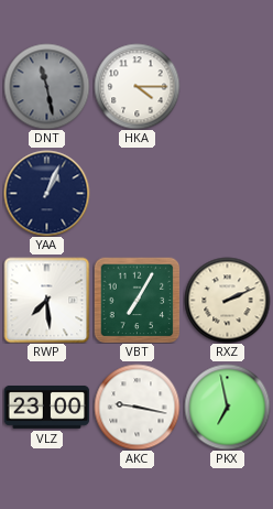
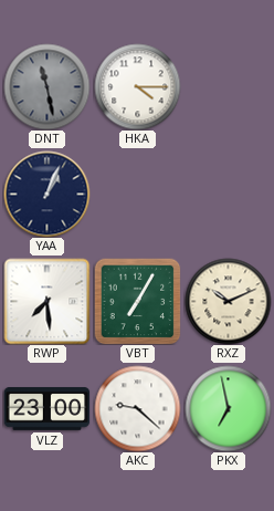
RXZ: 2:11 -> 10:11
AKC: 9:17 -> 9:22
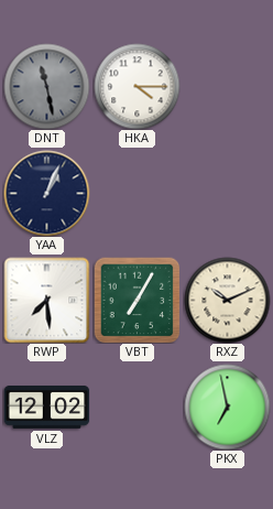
VLZ: 23:00 -> 12:02
AKC: 9:22 -> none
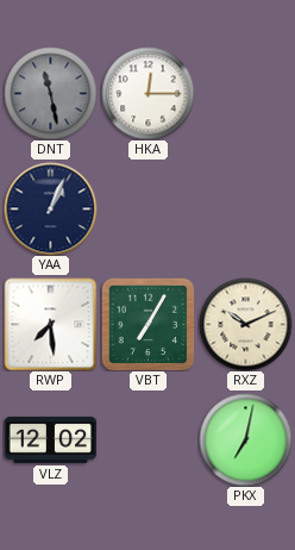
HKA: 4:15 -> 12:15
PKX: 6:58 -> 7:02
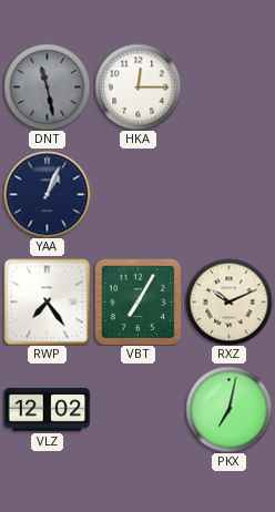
RWP: 7:29 -> 7:24
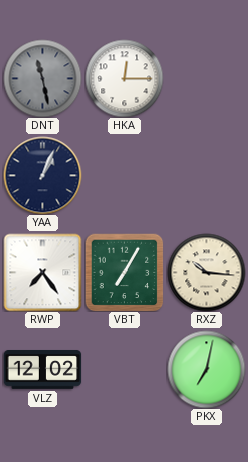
RXZ: 10:11 -> 10:16
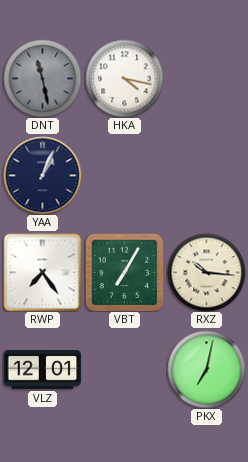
HKA: 12:15 -> 4:17
VLZ: 12:02 -> 12:01
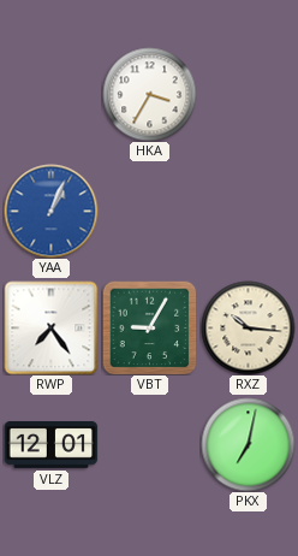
DNT: 11:28 -> none
HKA: 4:17 -> 3:35
YAA dial: navy -> blue
VBT: 7:05 -> 9:05
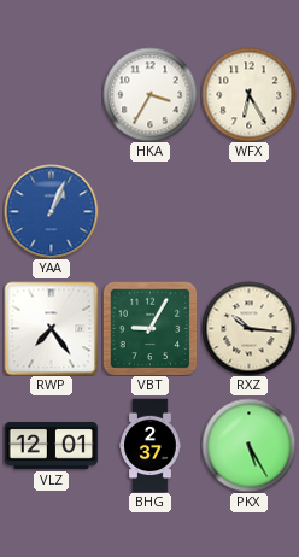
WFX: none -> 6:25
BHG: none -> 2:37
PKX: 7:02 -> 5:25
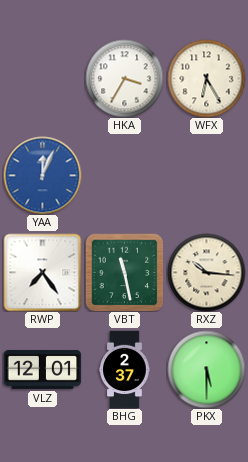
YAA: 1:04 -> 12:04
VBT: 9:05 -> 11:28
PKX: 5:25 -> 5:30
